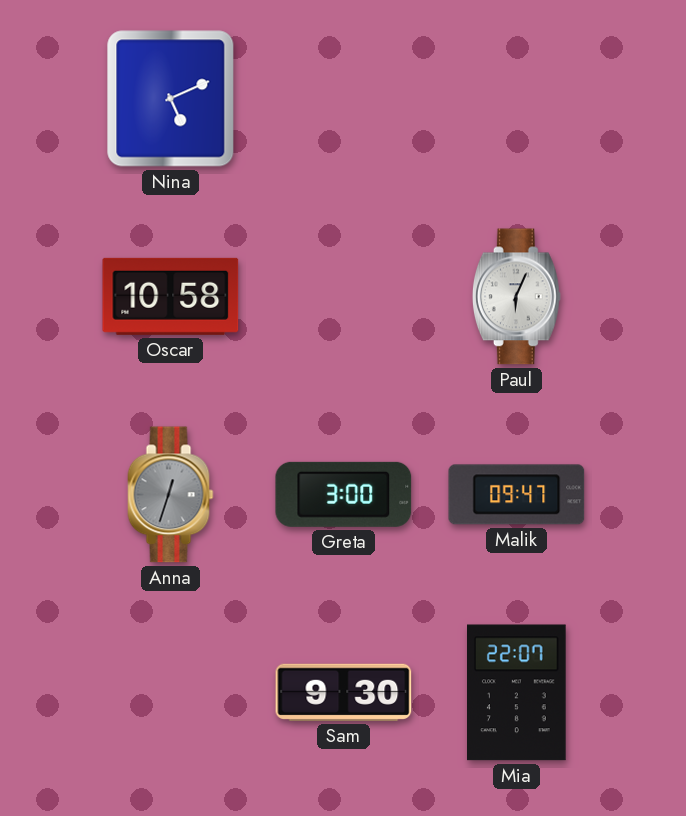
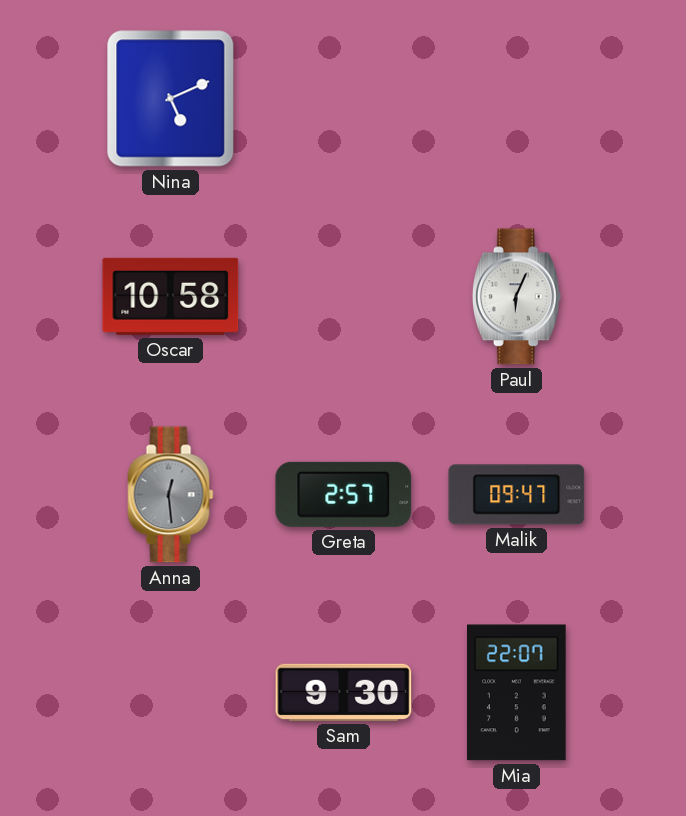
Anna: 12:33 -> 12:29
Greta: 3:00 -> 2:57
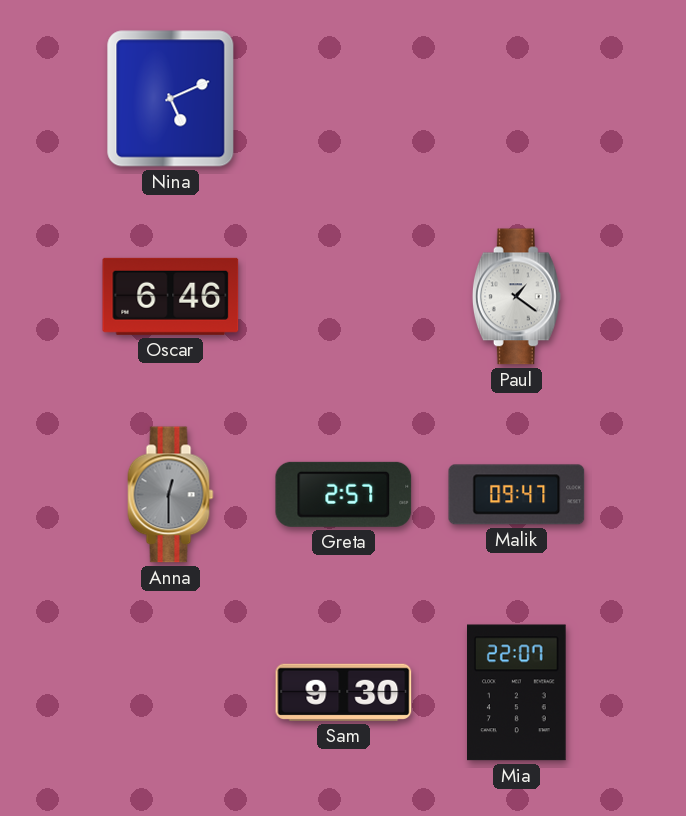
Oscar: 10:58 -> 6:46
Paul: 6:04 -> 1:21
Anna: 12:29 -> 12:30
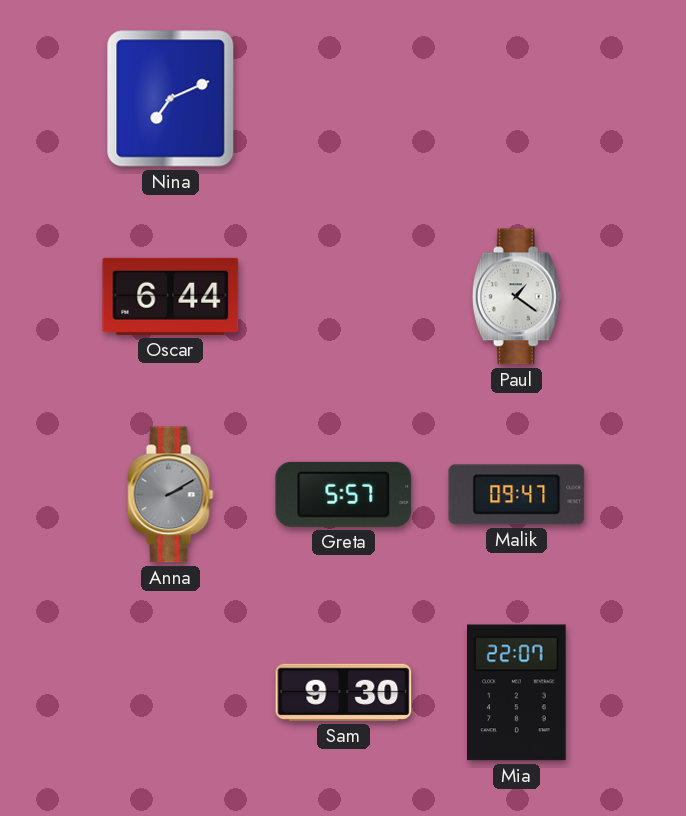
Nina: 5:11 -> 7:11
Oscar: 6:46 -> 6:44
Anna: 12:30 -> 2:10
Greta: 2:57 -> 5:57
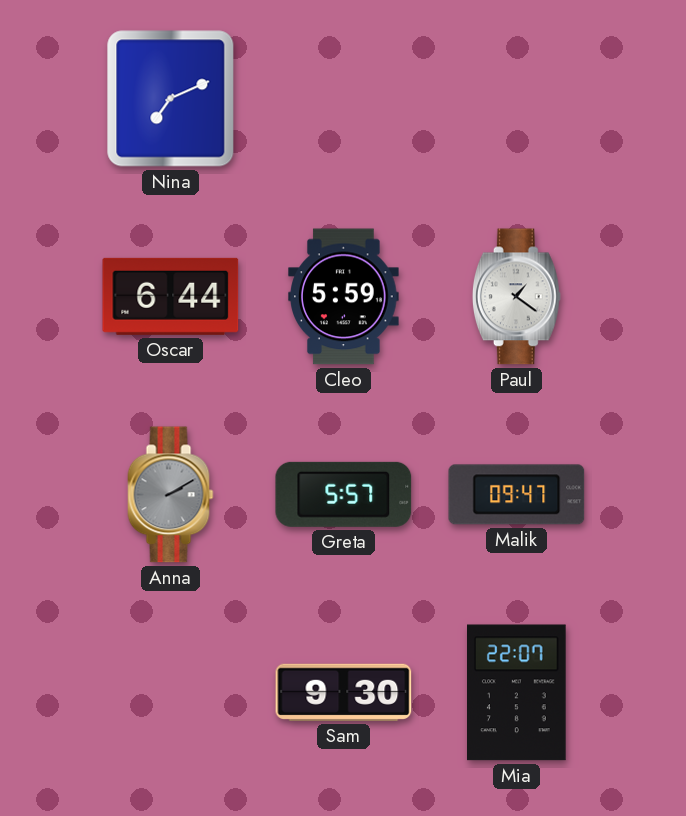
Cleo: none -> 5:59
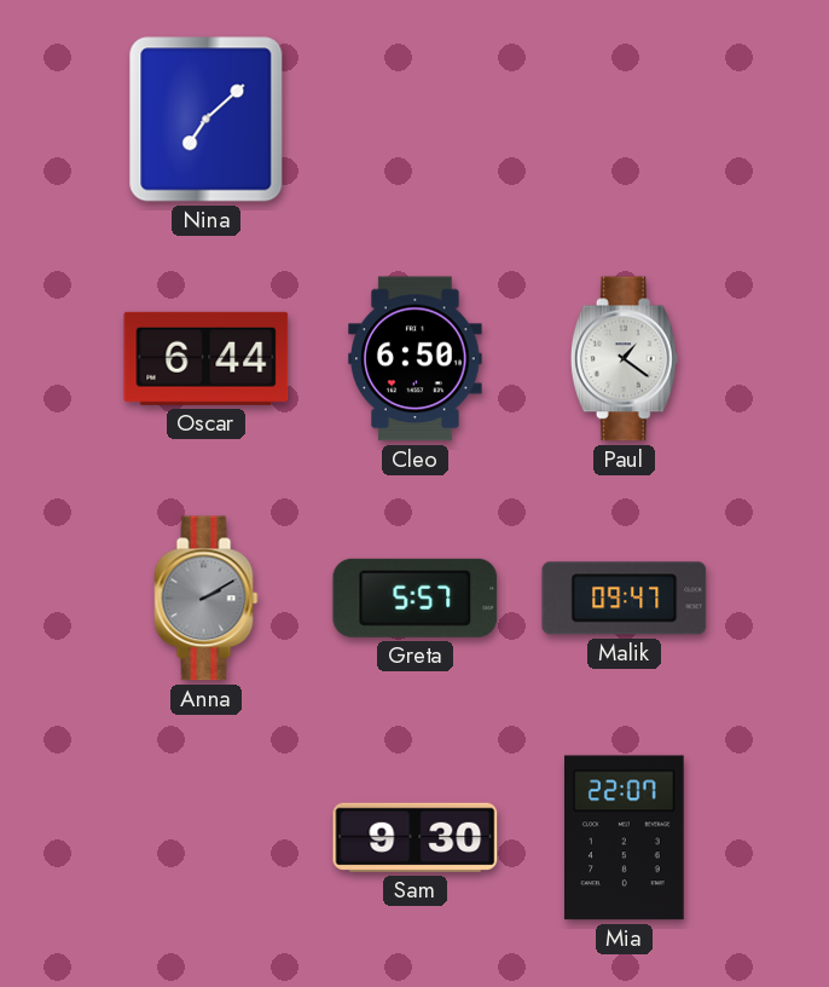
Nina: 7:11 -> 7:08
Cleo: 5:59 -> 6:50
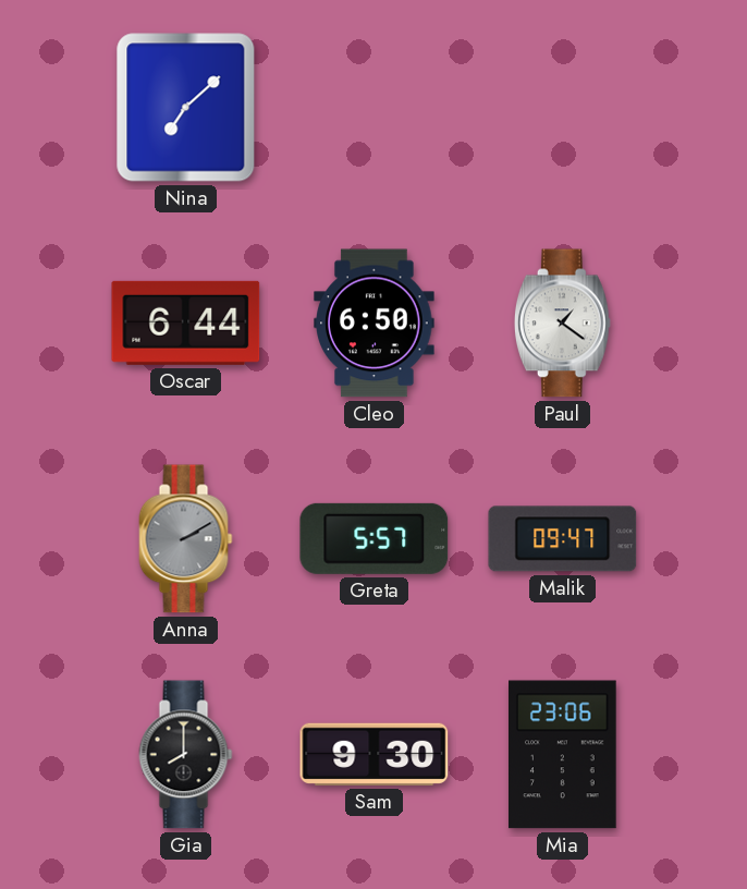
Gia: none -> 8:00
Mia: 22:07 -> 23:06
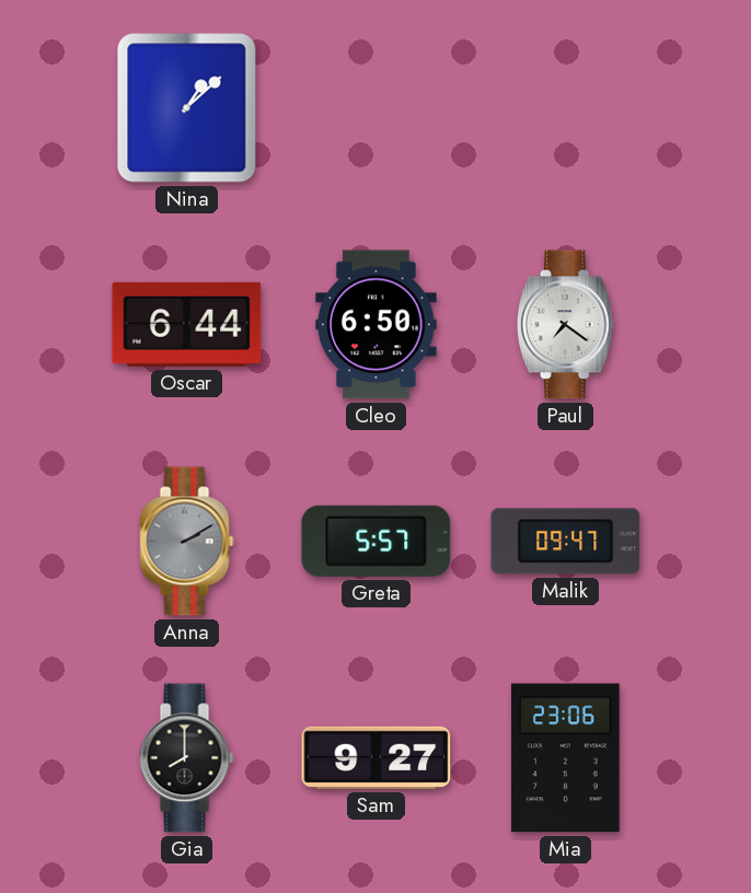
Nina: 7:08 -> 1:08
Paul: 1:21 -> 7:21
Sam: 9:30 -> 9:27
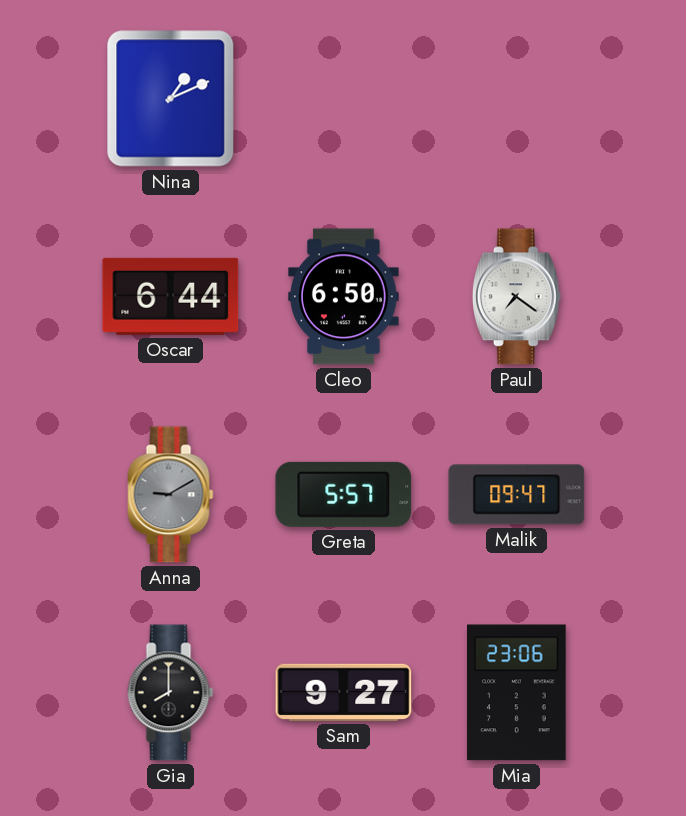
Nina: 1:08 -> 1:11
Anna: 2:10 -> 9:10
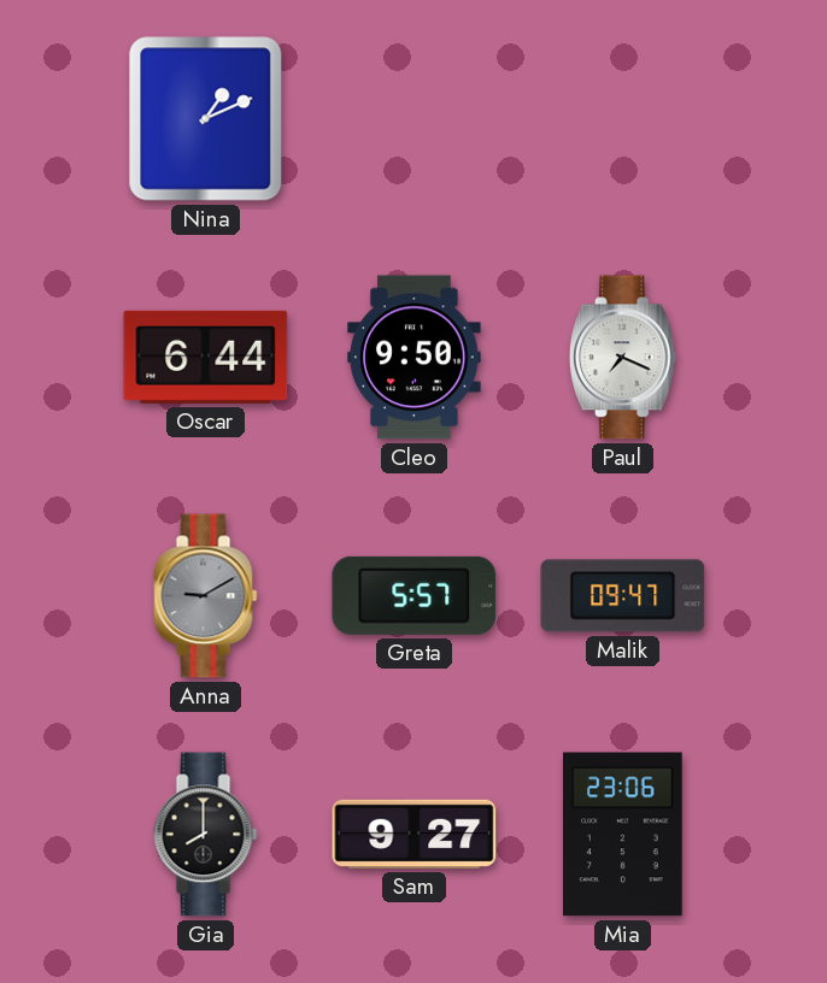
Cleo: 6:50 -> 9:50
Paul: 7:21 -> 7:19
